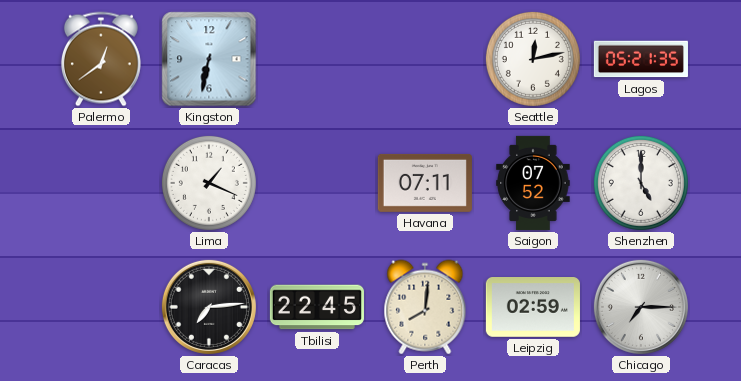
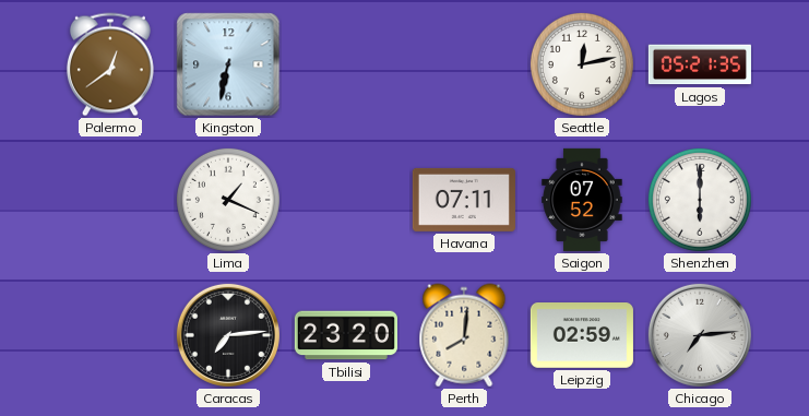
Shenzhen: 5:00 -> 6:00
Tbilisi: 22:45 -> 23:20
Chicago: 7:15 -> 7:14
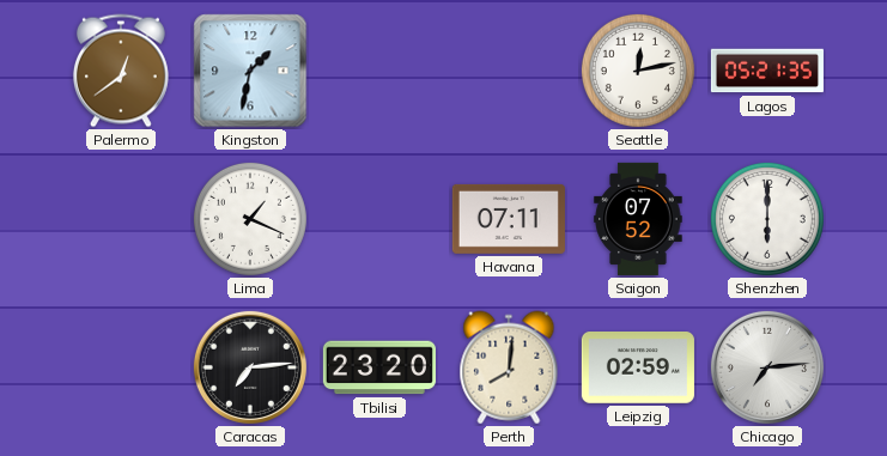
Kingston: 6:32 -> 1:32
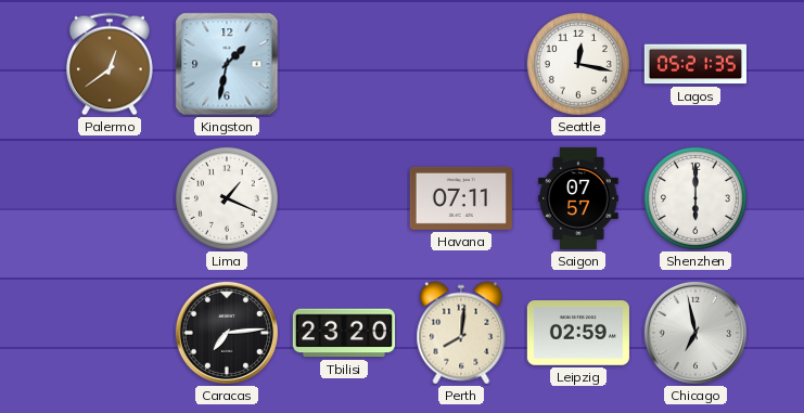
Seattle: 12:13 -> 12:17
Saigon: 07:52 -> 07:57
Chicago: 7:14 -> 6:58
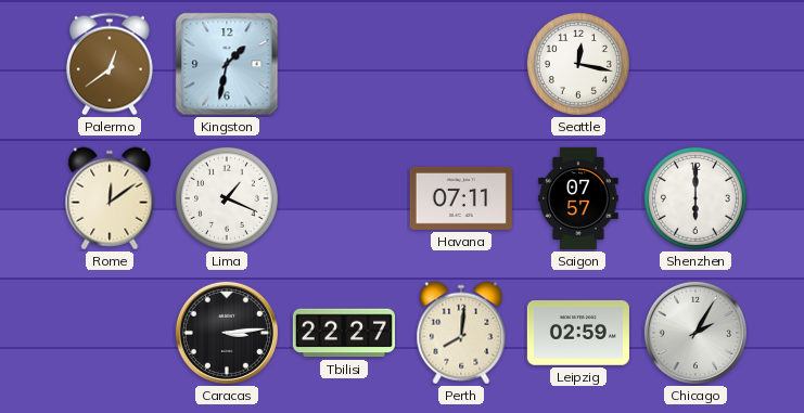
Lagos: 05:21 -> none
Rome: none -> 12:09
Caracas: 7:14 -> 3:14
Tbilisi: 23:20 -> 22:27
Chicago: 6:58 -> 2:05
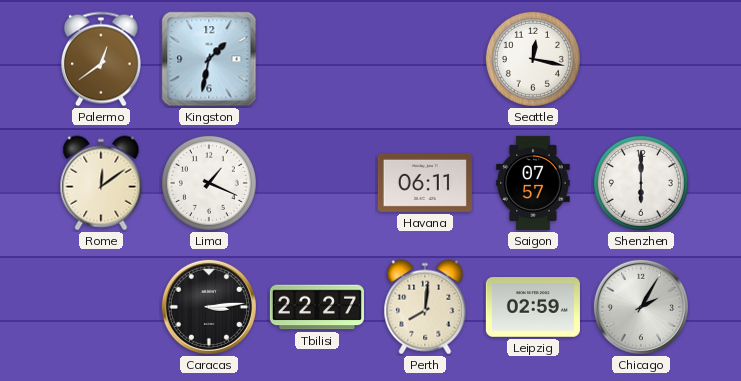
Havana: 07:11 -> 06:11
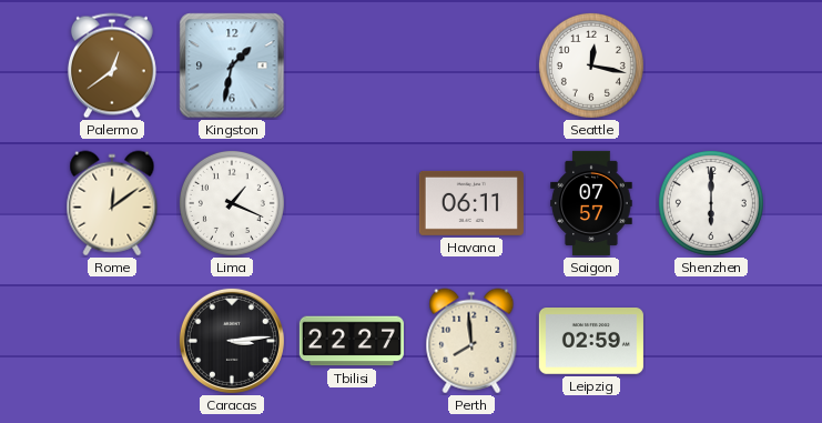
Perth: 8:01 -> 7:59
Chicago: 2:05 -> none
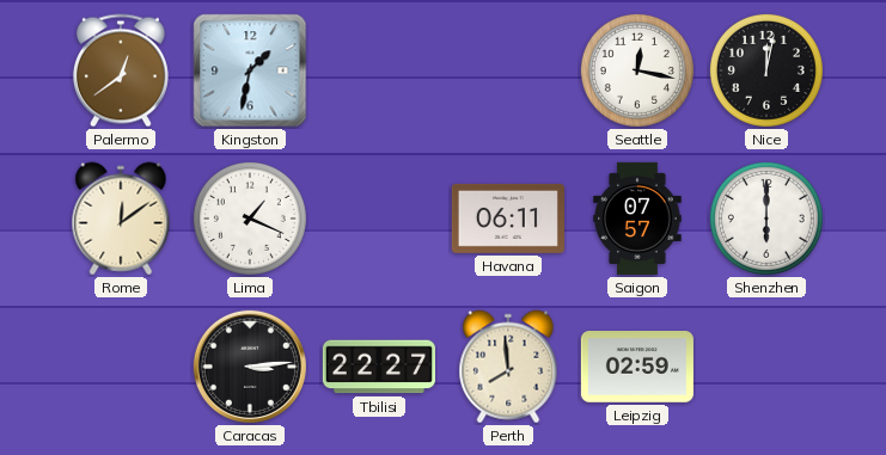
Nice: none -> 12:02
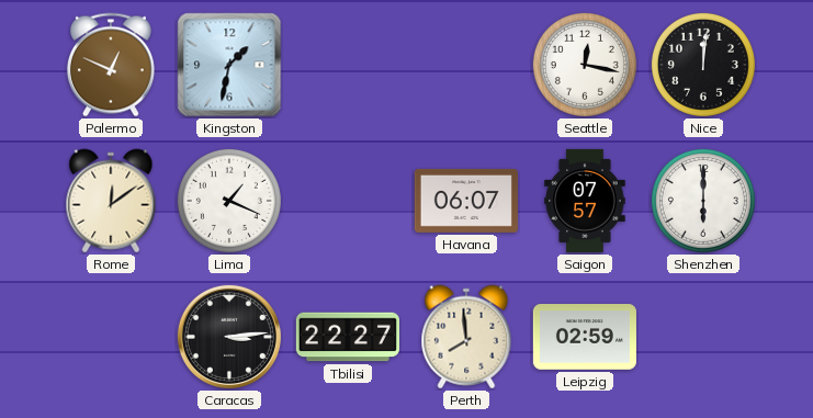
Palermo: 12:39 -> 12:49
Nice: 12:02 -> 12:01
Havana: 06:11 -> 06:07
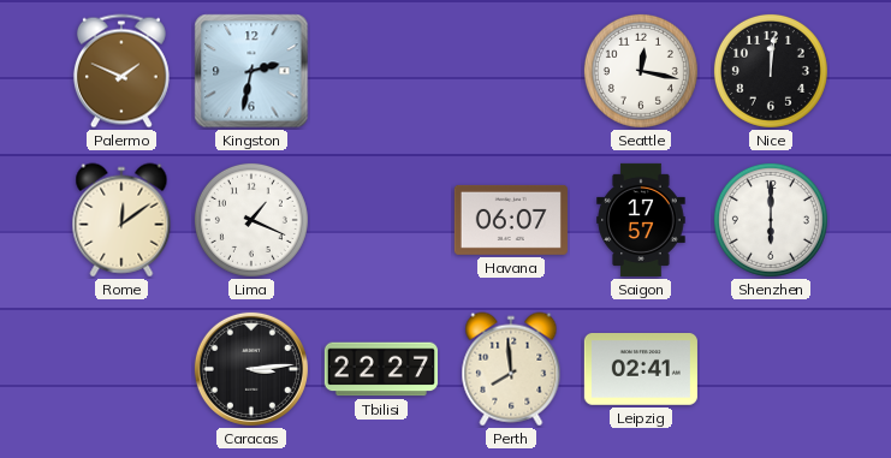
Palermo: 12:49 -> 1:49
Kingston: 1:32 -> 2:32
Saigon: 07:57 -> 17:57
Leipzig: 02:59 -> 02:41
